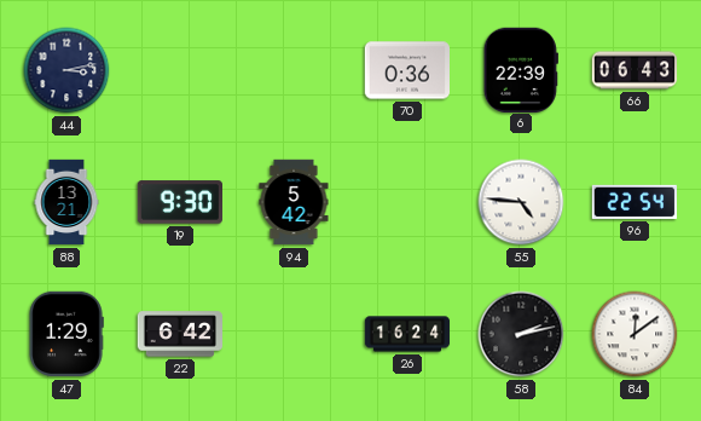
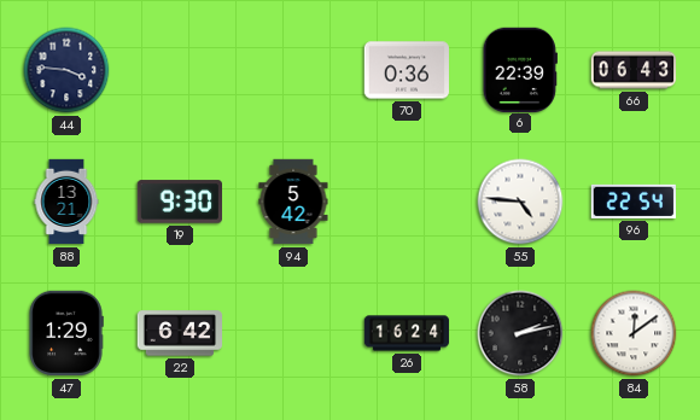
44: 3:13 -> 3:46
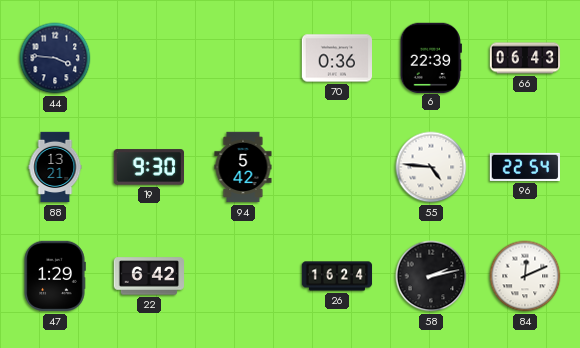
84: 12:09 -> 12:11
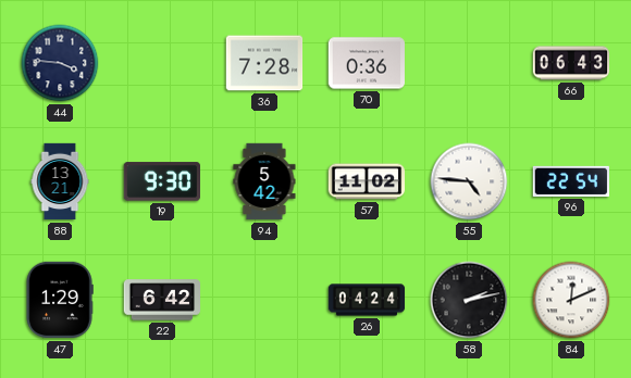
36: none -> 7:28
6: 22:39 -> none
57: none -> 11:02
26: 16:24 -> 04:24
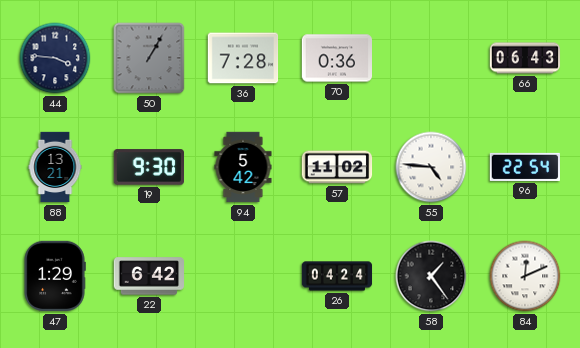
50: none -> 1:05
58: 2:13 -> 1:24
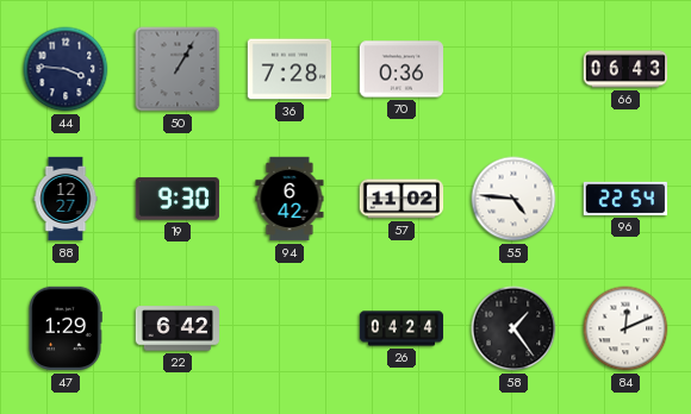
88: 13:21 -> 12:27
94: 5:42 -> 6:42
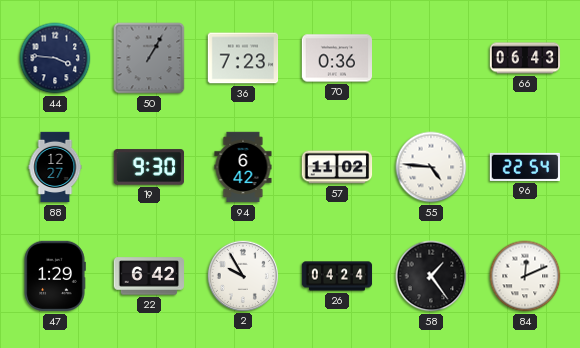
36: 7:28 -> 7:23
2: none -> 9:55
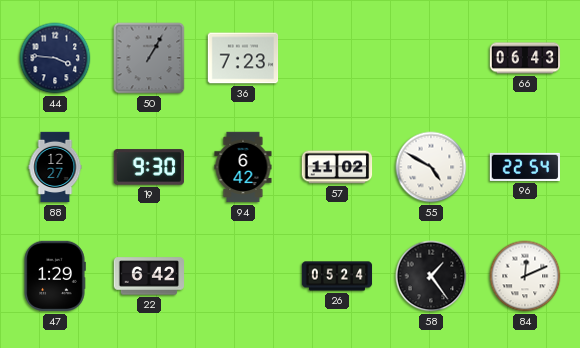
70: 0:36 -> none
55: 4:46 -> 4:50
2: 9:55 -> none
26: 04:24 -> 05:24
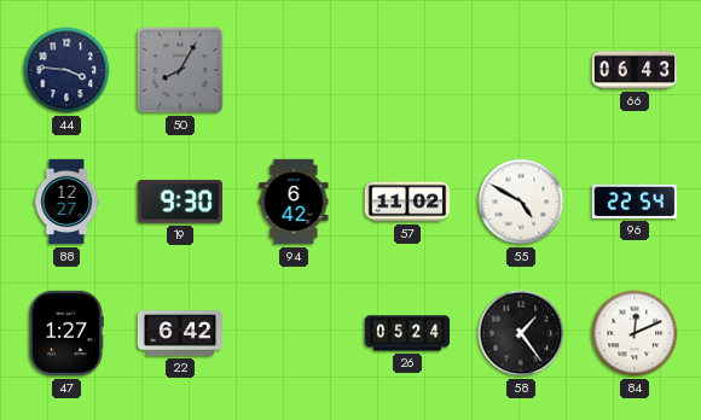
50: 1:05 -> 8:05
36: 7:23 -> none
47: 1:29 -> 1:27
